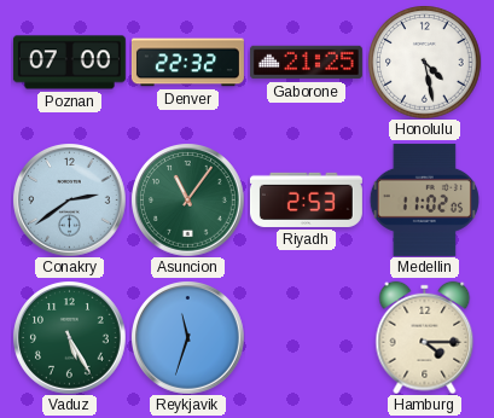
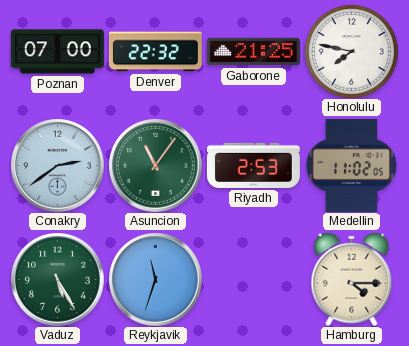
Honolulu: 4:28 -> 7:47
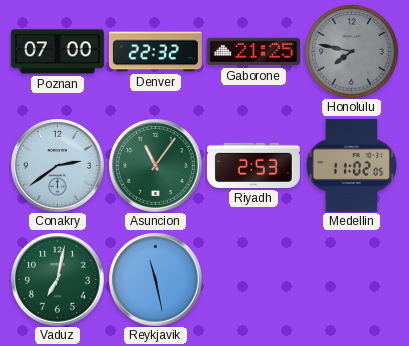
Honolulu dial: white -> grey
Vaduz: 5:25 -> 7:02
Reykjavik: 11:33 -> 11:28
Hamburg: 4:15 -> none
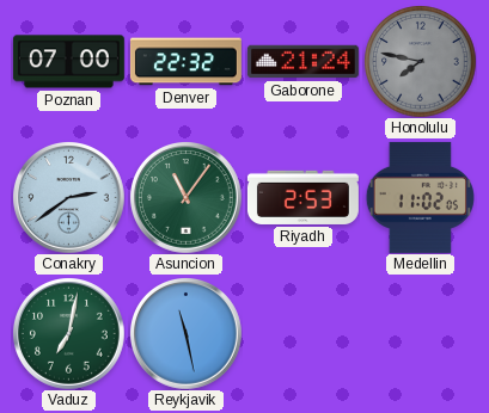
Gaborone: 21:25 -> 21:24
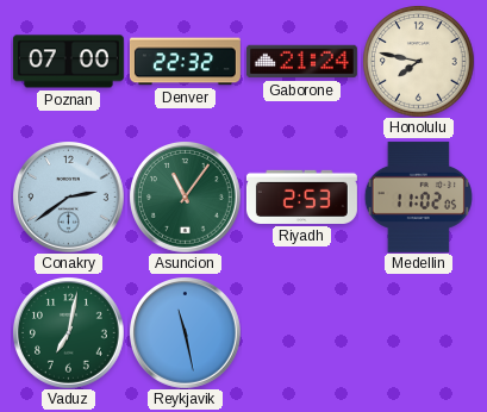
Honolulu dial: grey -> cream
